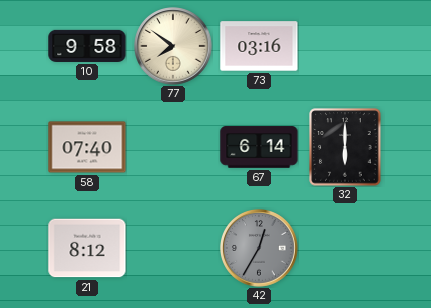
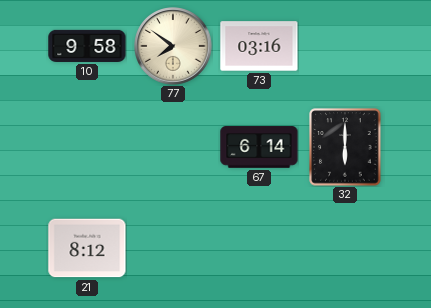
58: 07:40 -> none
42: 12:35 -> none
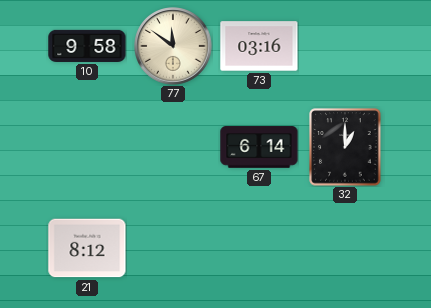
77: 7:51 -> 11:51
32: 6:00 -> 1:00
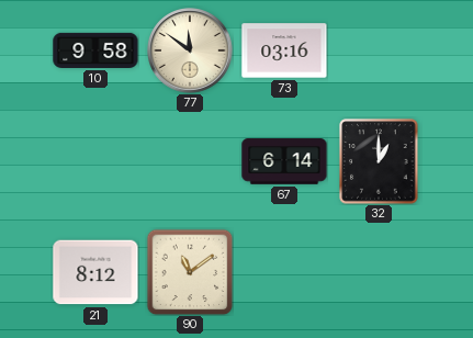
90: none -> 11:09
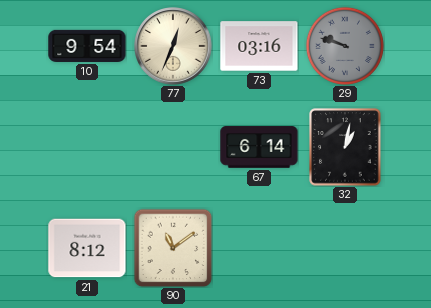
10: 9:58 -> 9:54
77: 11:51 -> 12:34
29: none -> 9:48
32: 1:00 -> 1:02
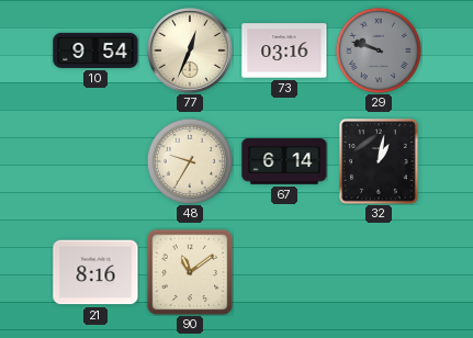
48: none -> 9:35
21: 8:12 -> 8:16
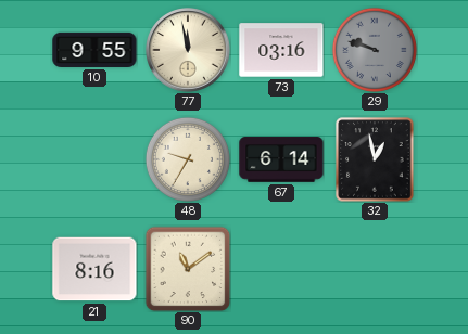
10: 9:54 -> 9:55
77: 12:34 -> 11:58
32: 1:02 -> 12:58
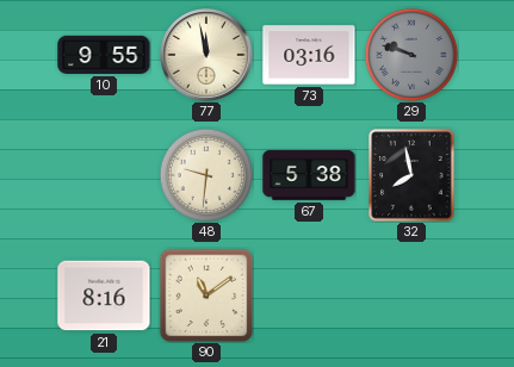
48: 9:35 -> 9:31
67: 6:14 -> 5:38
32: 12:58 -> 7:58
